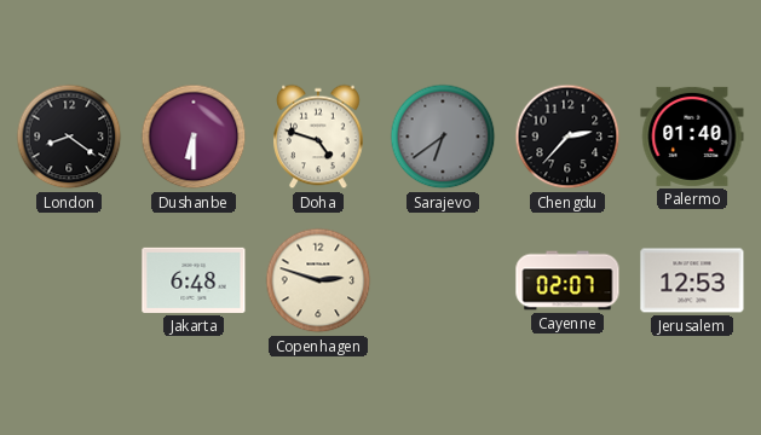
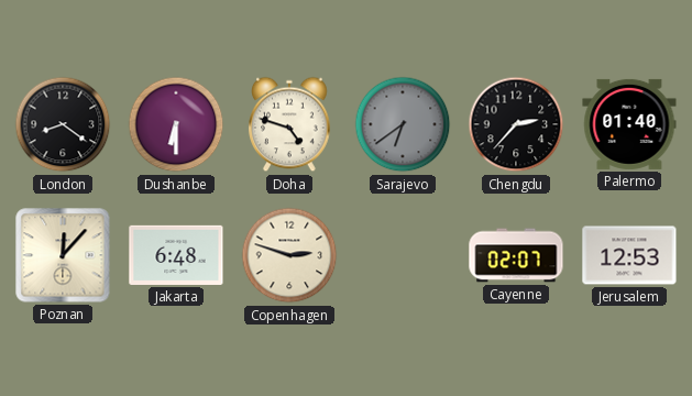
Poznan: none -> 12:07
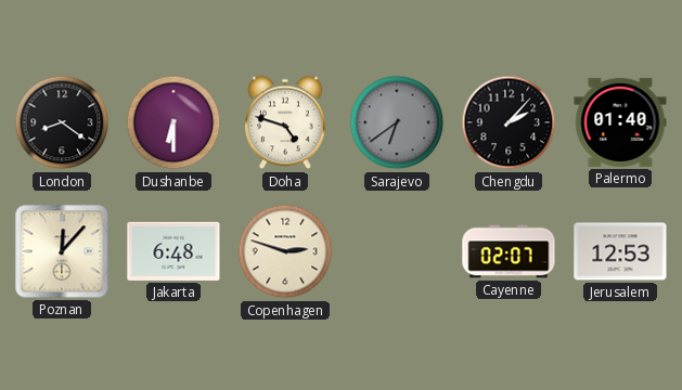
Chengdu: 2:37 -> 2:07
